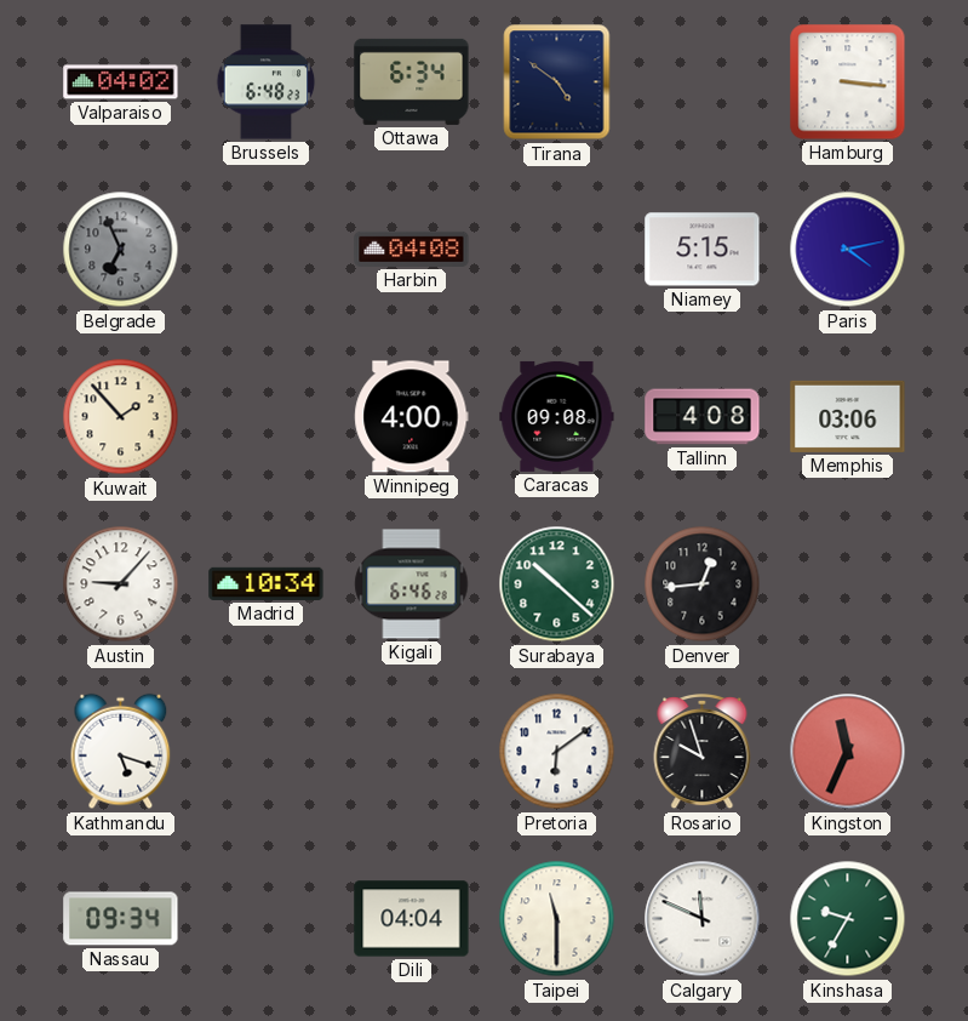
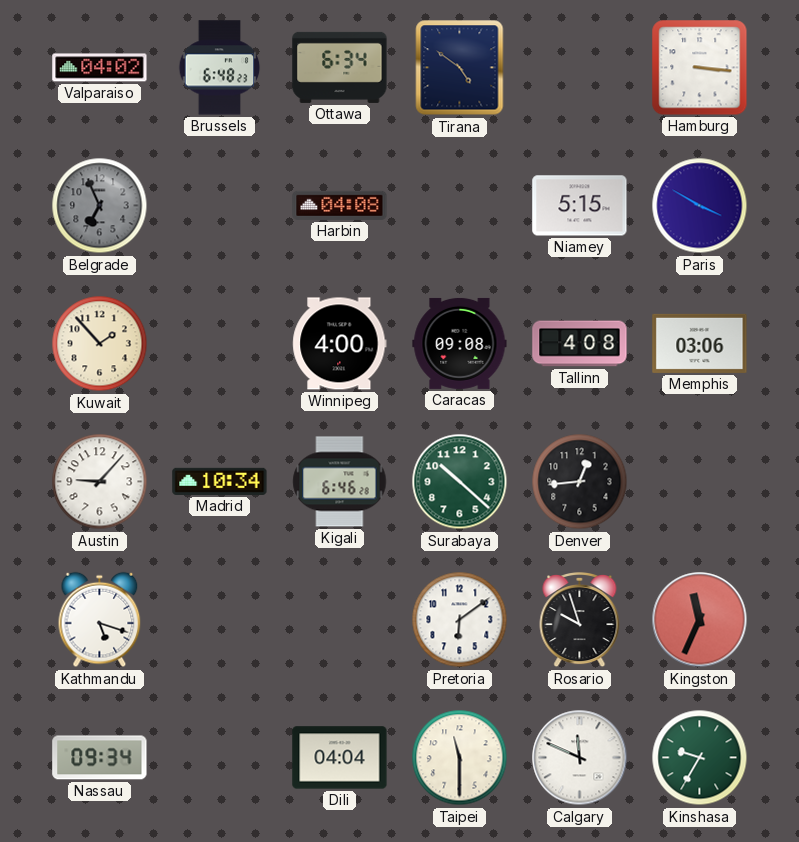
Paris: 4:13 -> 3:50
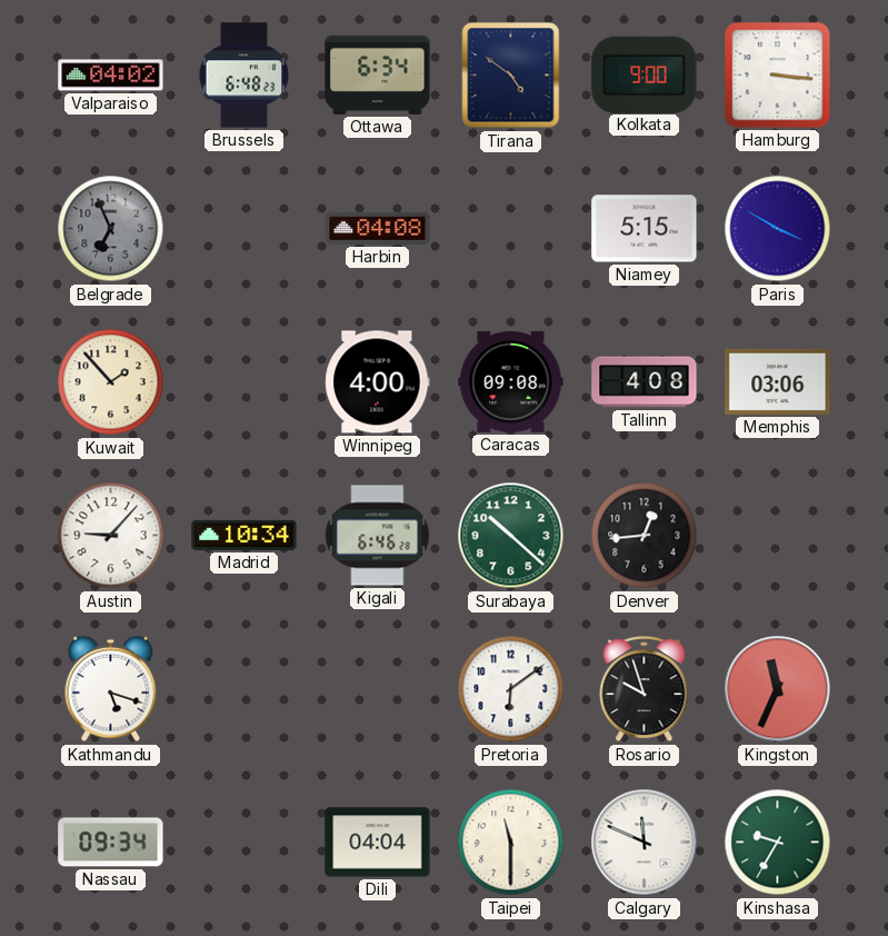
Kolkata: none -> 9:00
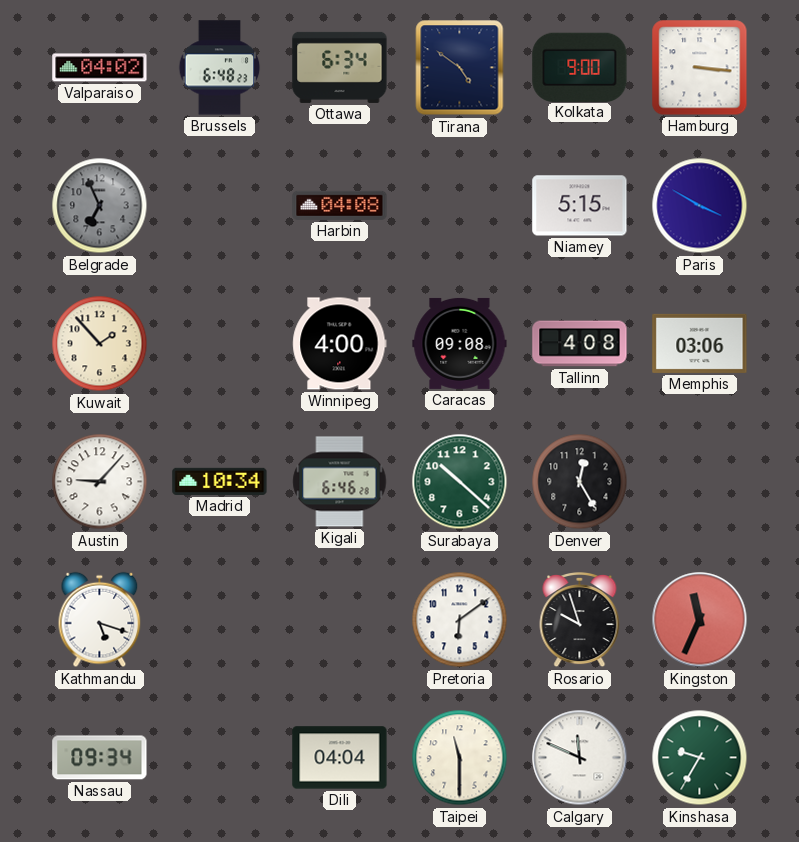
Denver: 12:44 -> 12:25
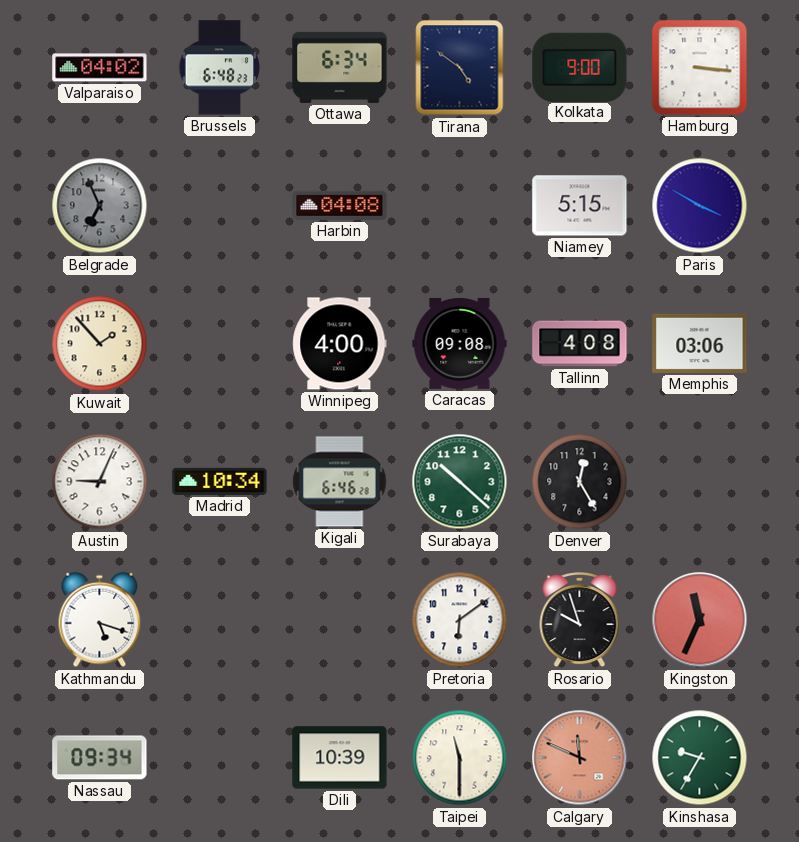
Austin: 9:07 -> 9:04
Dili: 04:04 -> 10:39
Calgary dial: white -> salmon
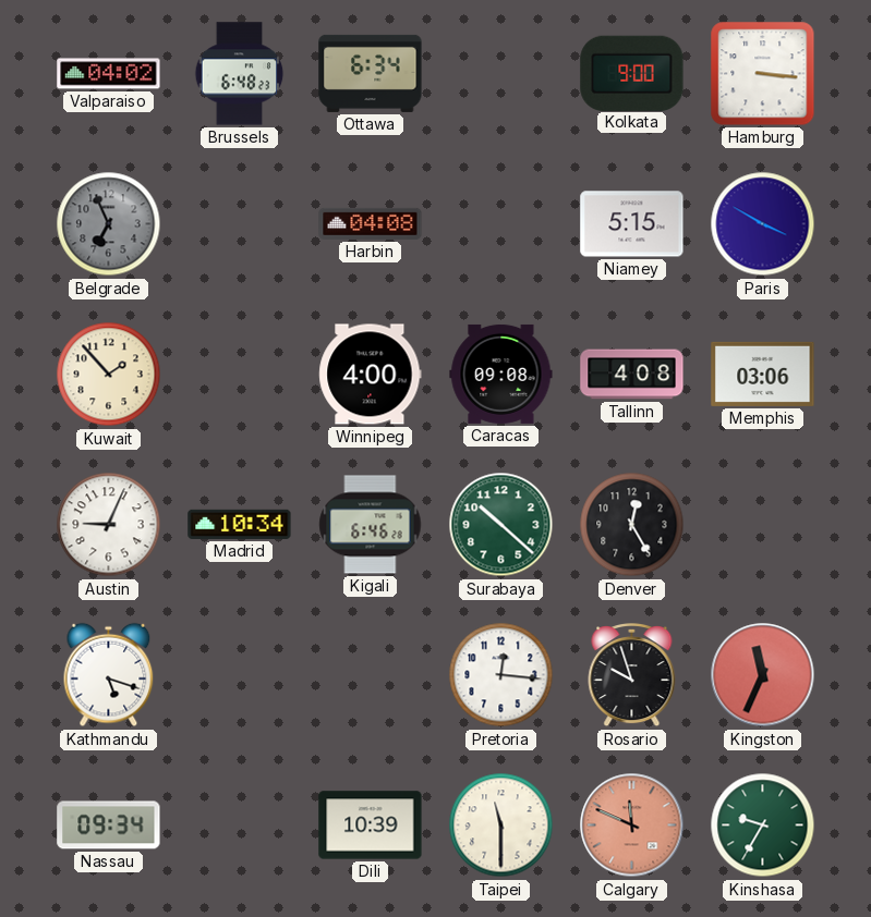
Tirana: 4:51 -> none
Pretoria: 6:09 -> 12:16
